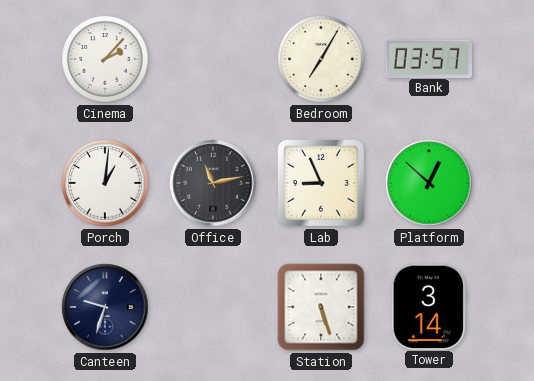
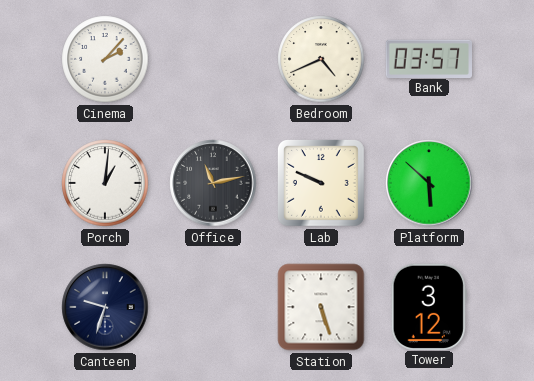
Bedroom: 7:05 -> 4:41
Lab: 8:56 -> 9:49
Platform: 12:52 -> 5:52
Tower: 3:14 -> 3:12
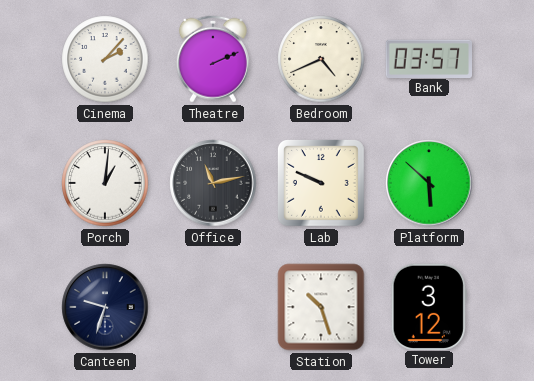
Theatre: none -> 2:11
Station: 5:27 -> 10:27
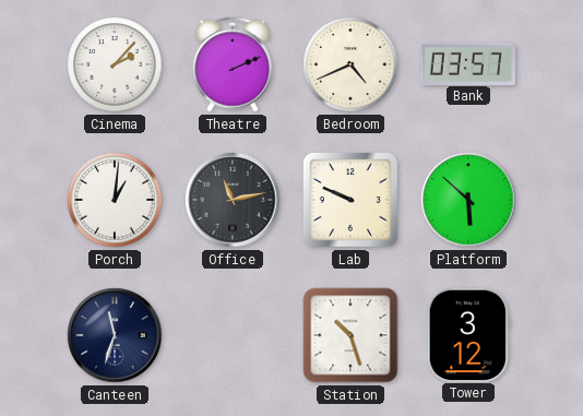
Canteen: 9:33 -> 11:33
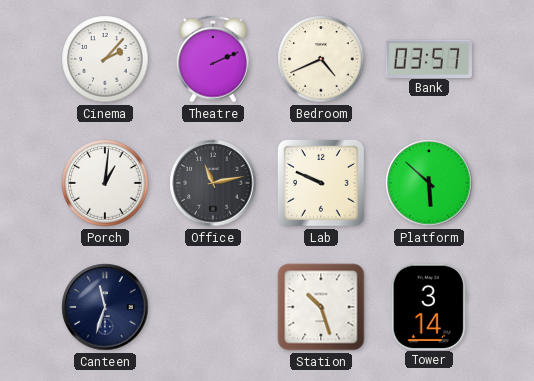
Tower: 3:12 -> 3:14
